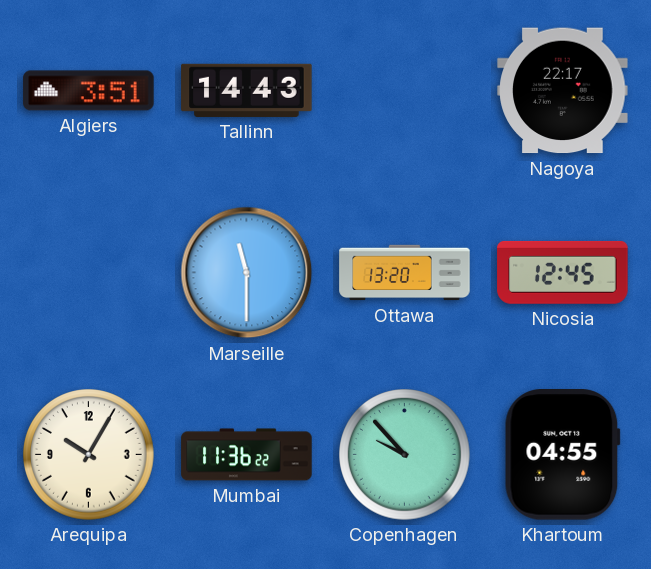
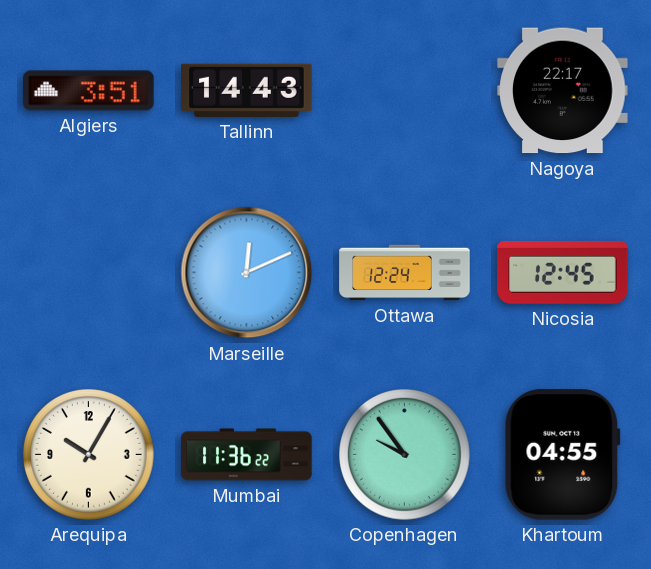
Marseille: 11:30 -> 12:11
Ottawa: 13:20 -> 12:24
Copenhagen: 9:53 -> 9:54
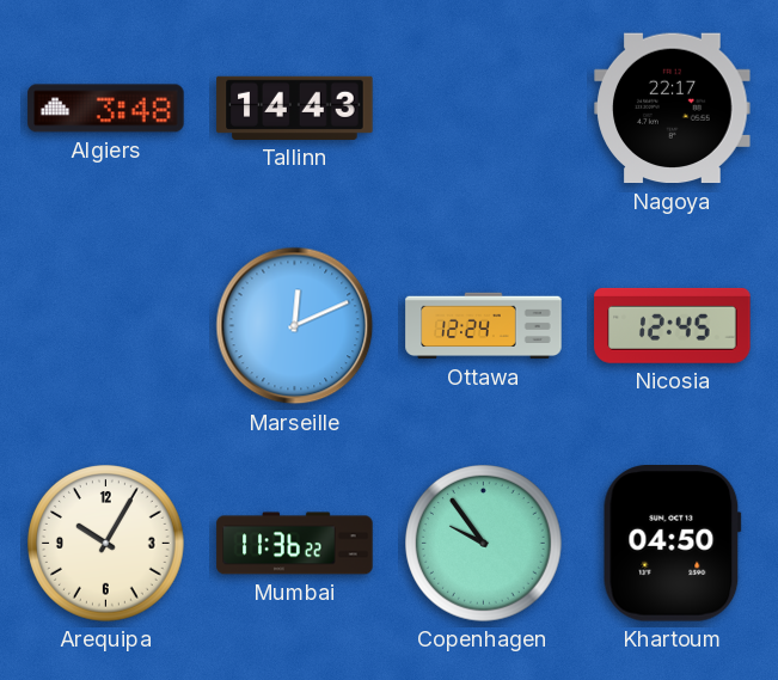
Algiers: 3:51 -> 3:48
Khartoum: 04:55 -> 04:50
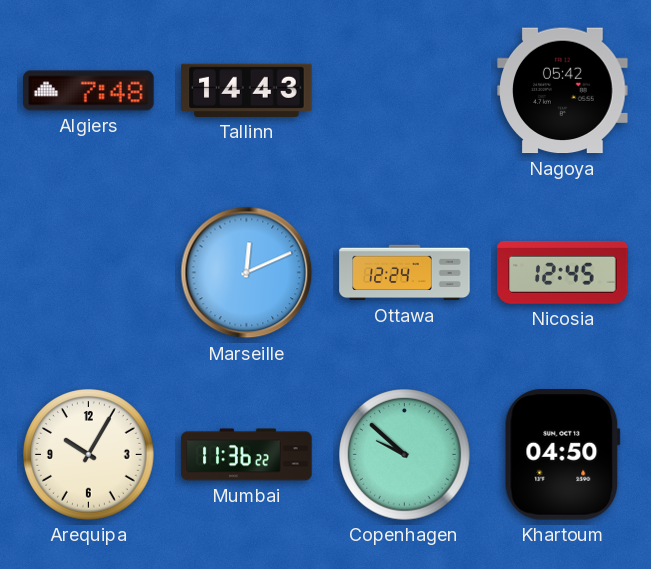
Algiers: 3:48 -> 7:48
Nagoya: 22:17 -> 05:42
Copenhagen: 9:54 -> 9:52
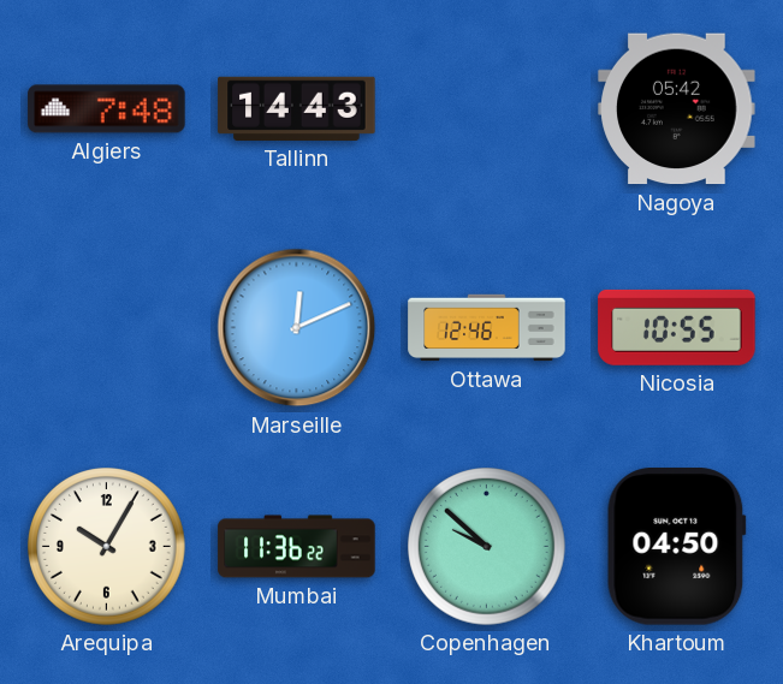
Ottawa: 12:24 -> 12:46
Nicosia: 12:45 -> 10:55
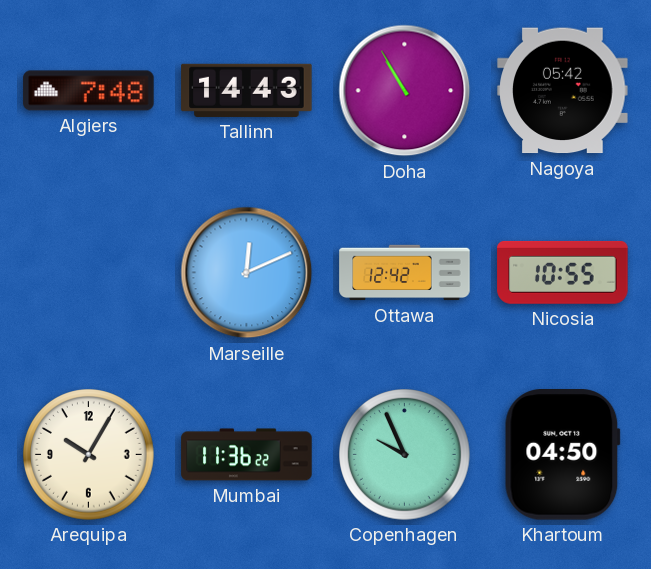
Doha: none -> 10:55
Ottawa: 12:46 -> 12:42
Copenhagen: 9:52 -> 9:56
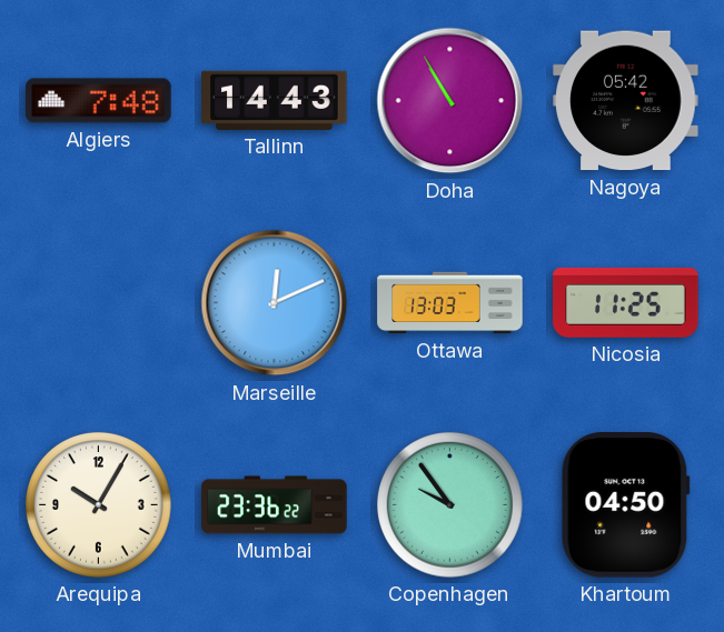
Ottawa: 12:42 -> 13:03
Nicosia: 10:55 -> 11:25
Mumbai: 11:36 -> 23:36
Copenhagen: 9:56 -> 9:54
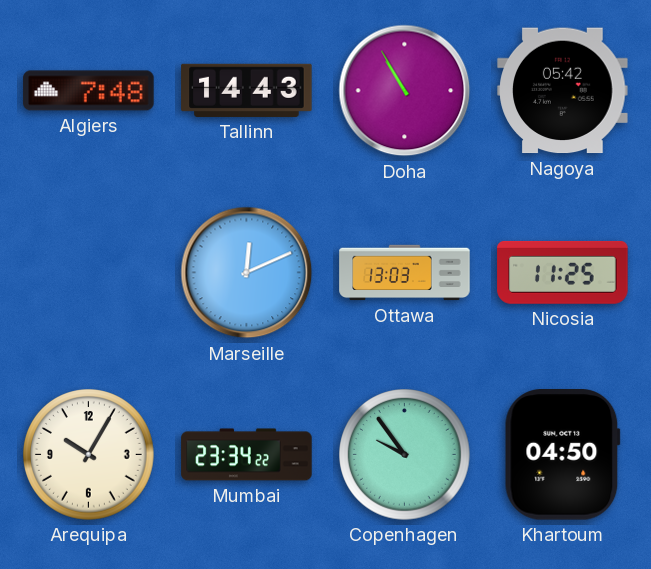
Mumbai: 23:36 -> 23:34
